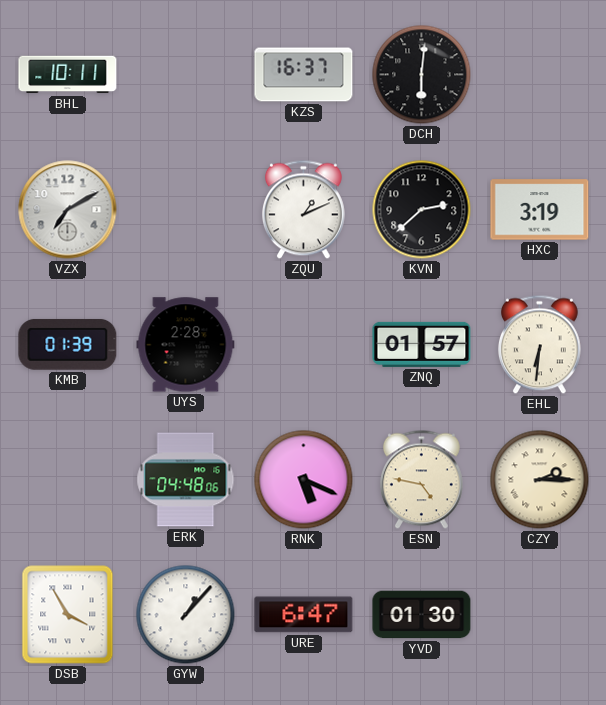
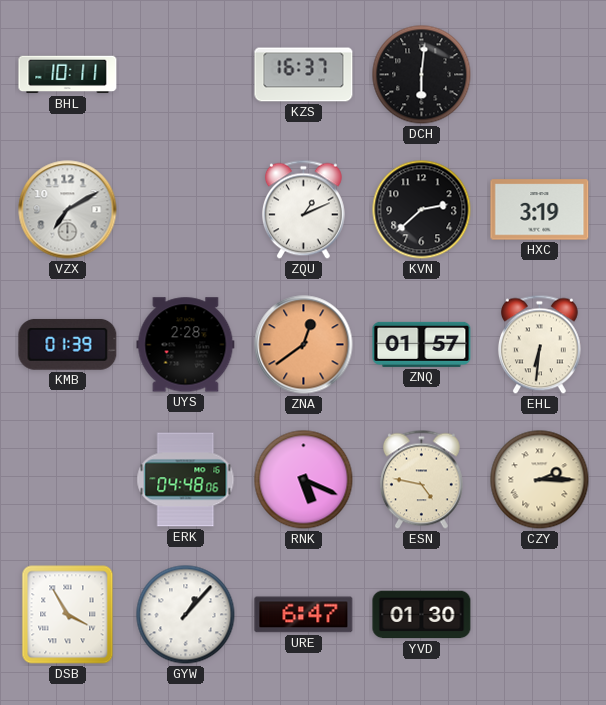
ZNA: none -> 12:39
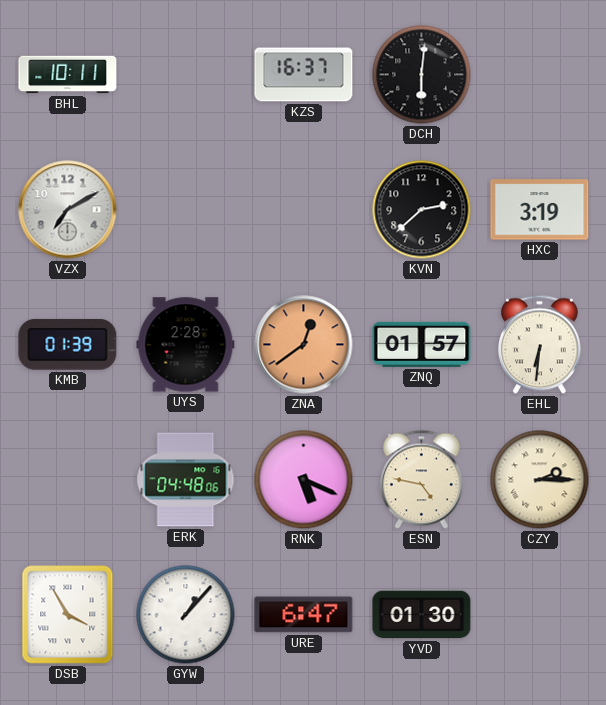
ZQU: 1:11 -> none
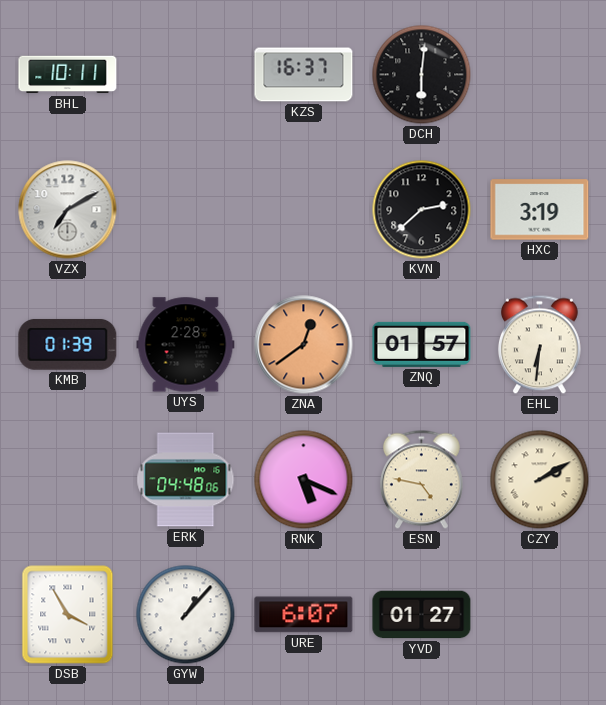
CZY: 2:15 -> 2:10
URE: 6:47 -> 6:07
YVD: 01:30 -> 01:27
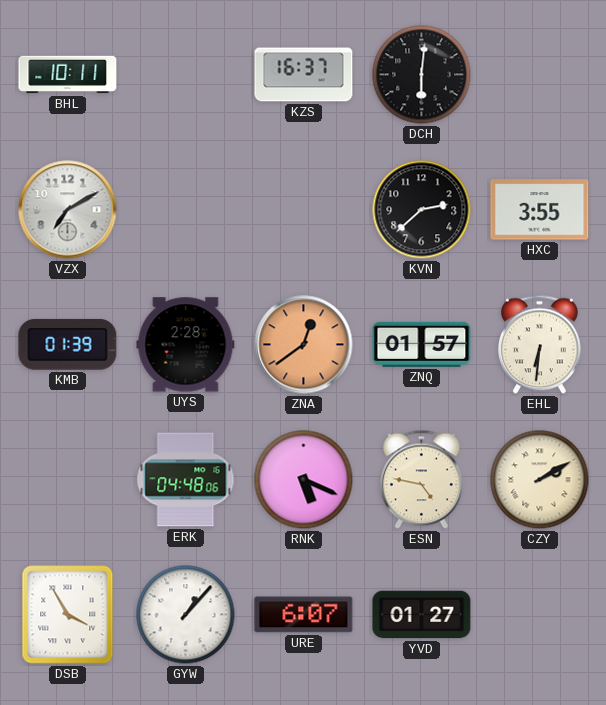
HXC: 3:19 -> 3:55
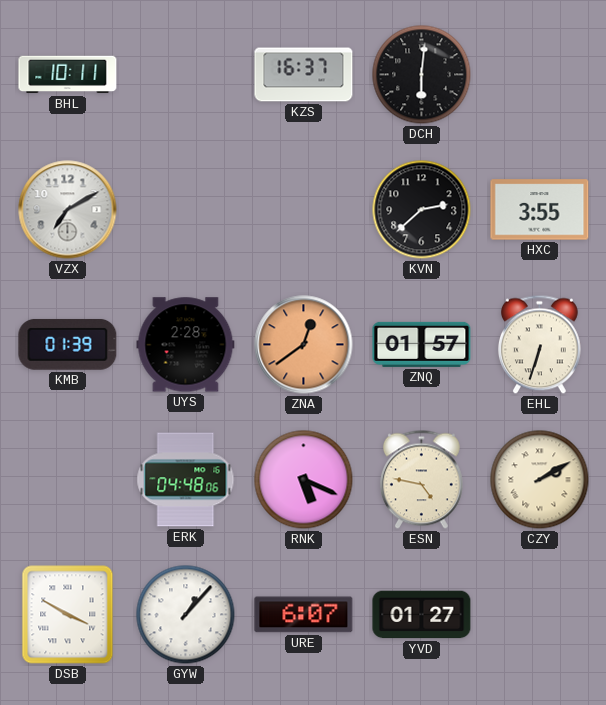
EHL: 6:31 -> 6:33
DSB: 3:55 -> 3:50
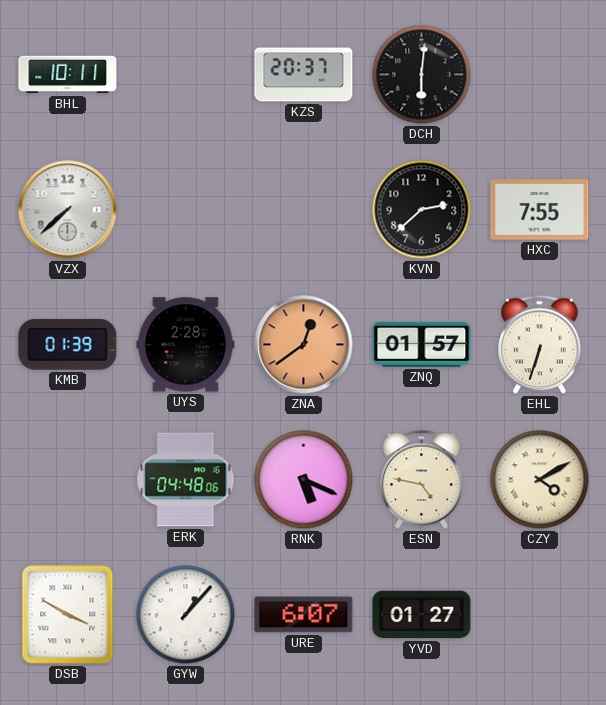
KZS: 16:37 -> 20:37
VZX: 7:10 -> 7:38
HXC: 3:55 -> 7:55
CZY: 2:10 -> 4:10
